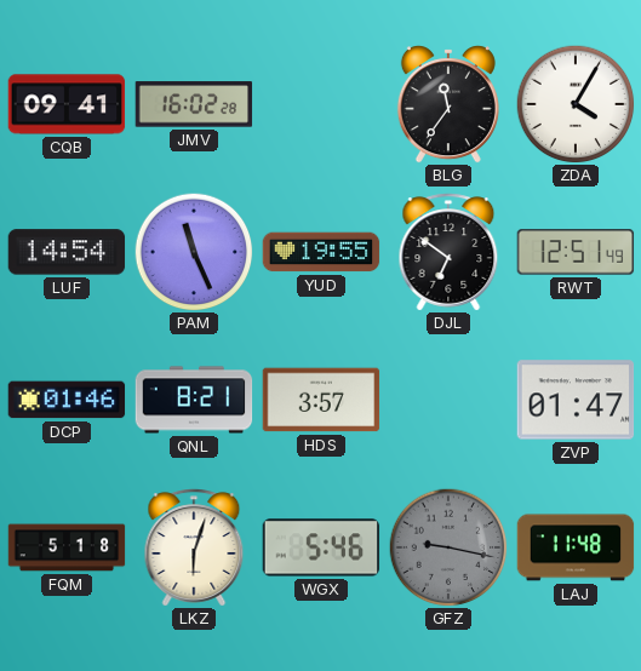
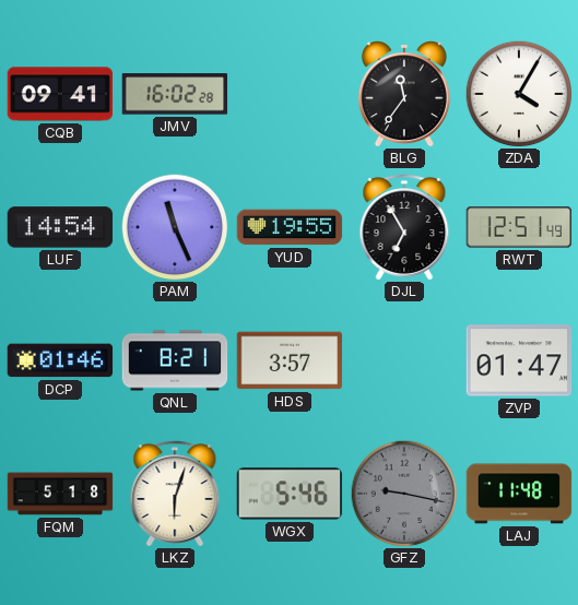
DJL: 6:51 -> 6:55
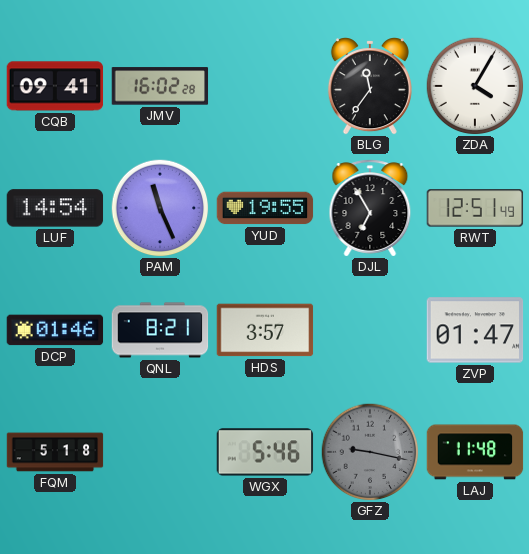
LKZ: 6:03 -> none
